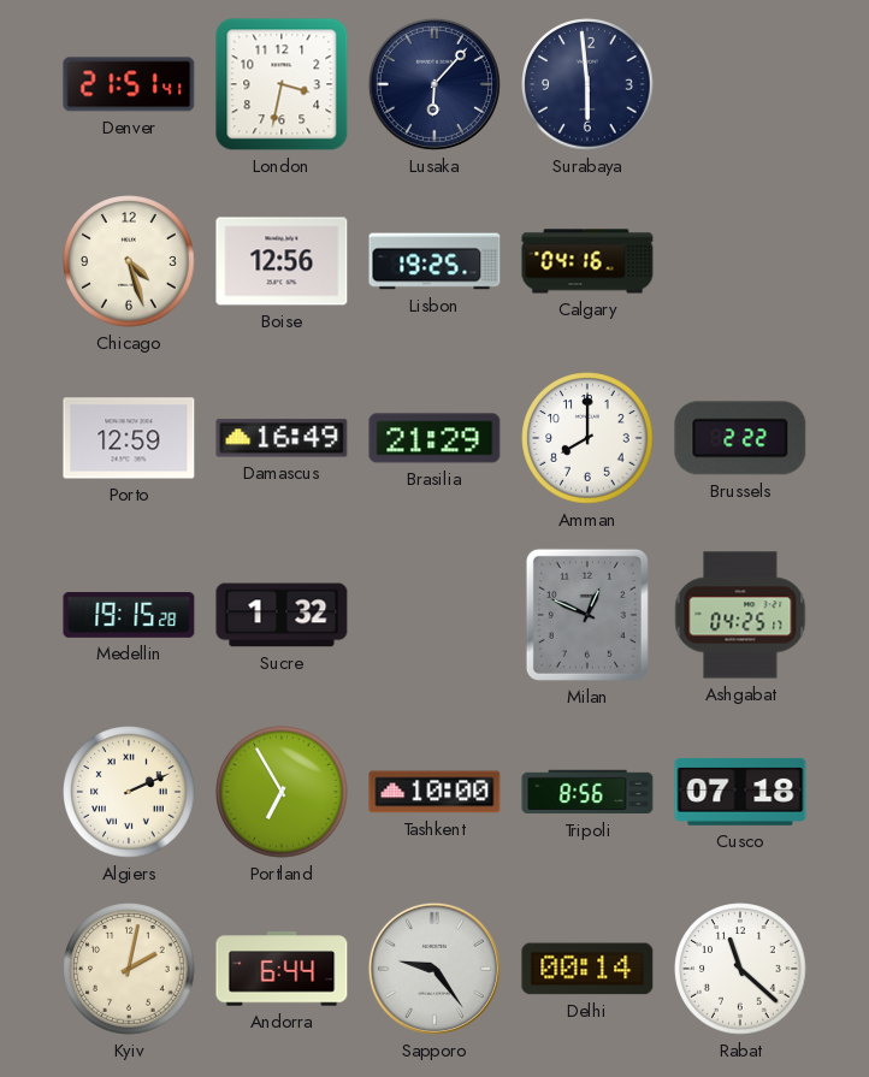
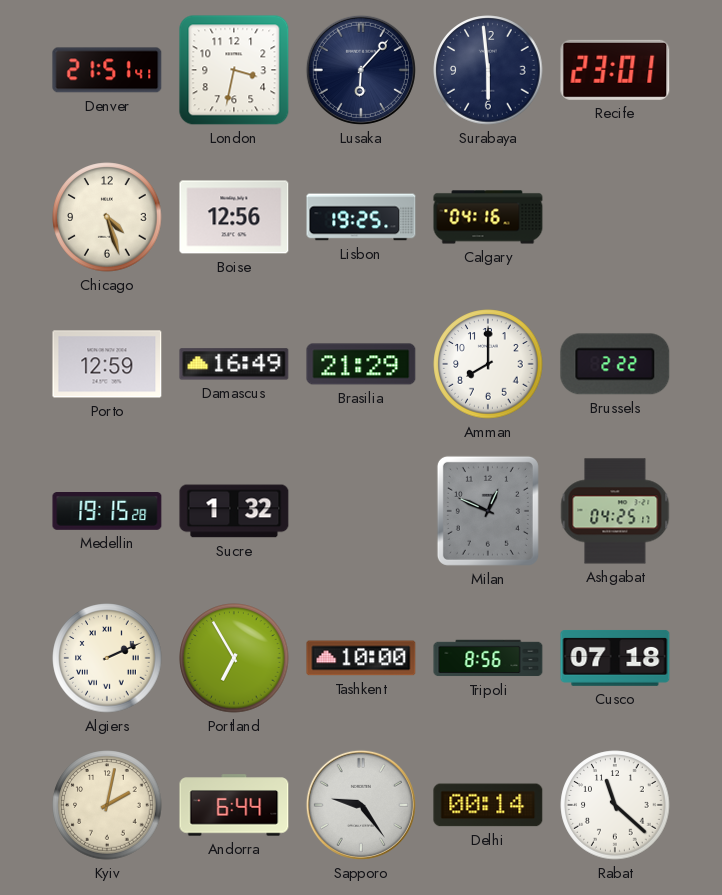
Recife: none -> 23:01
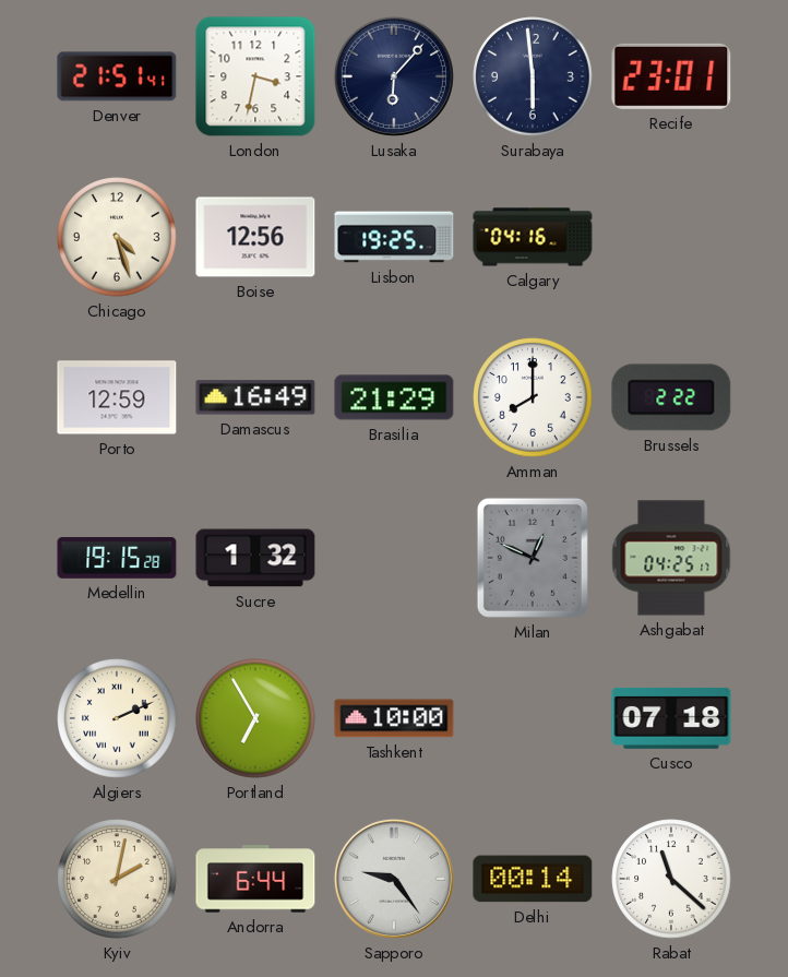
Tripoli: 8:56 -> none
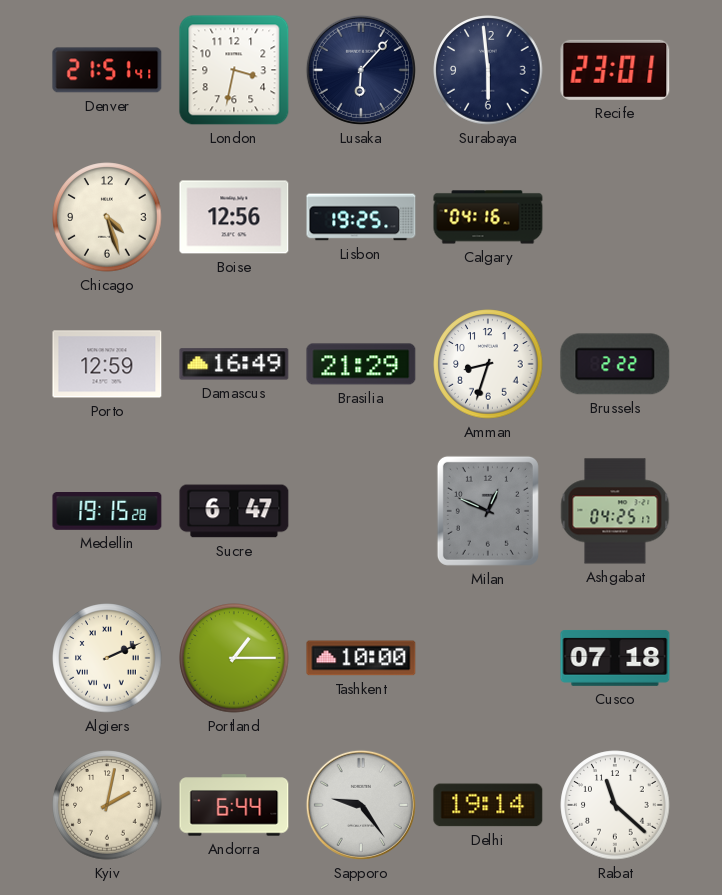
Amman: 8:00 -> 8:33
Sucre: 1:32 -> 6:47
Portland: 6:55 -> 1:15
Delhi: 00:14 -> 19:14
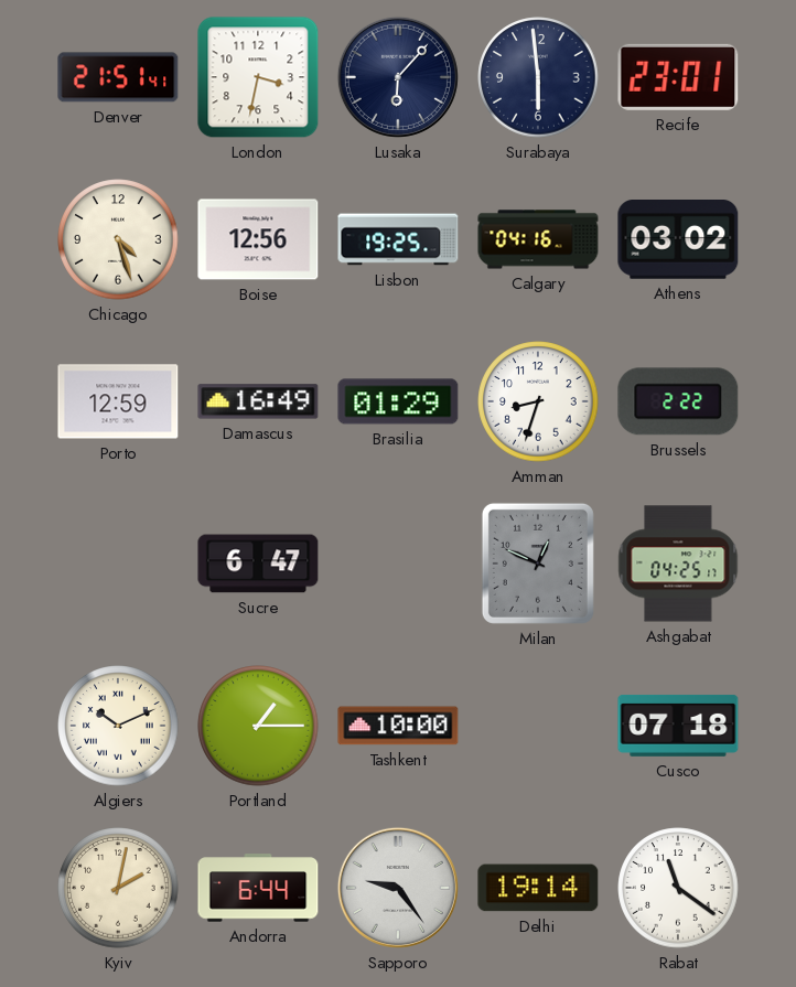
Athens: none -> 03:02
Brasilia: 21:29 -> 01:29
Medellin: 19:15 -> none
Algiers: 2:11 -> 10:11
Rabat: 11:22 -> 11:21
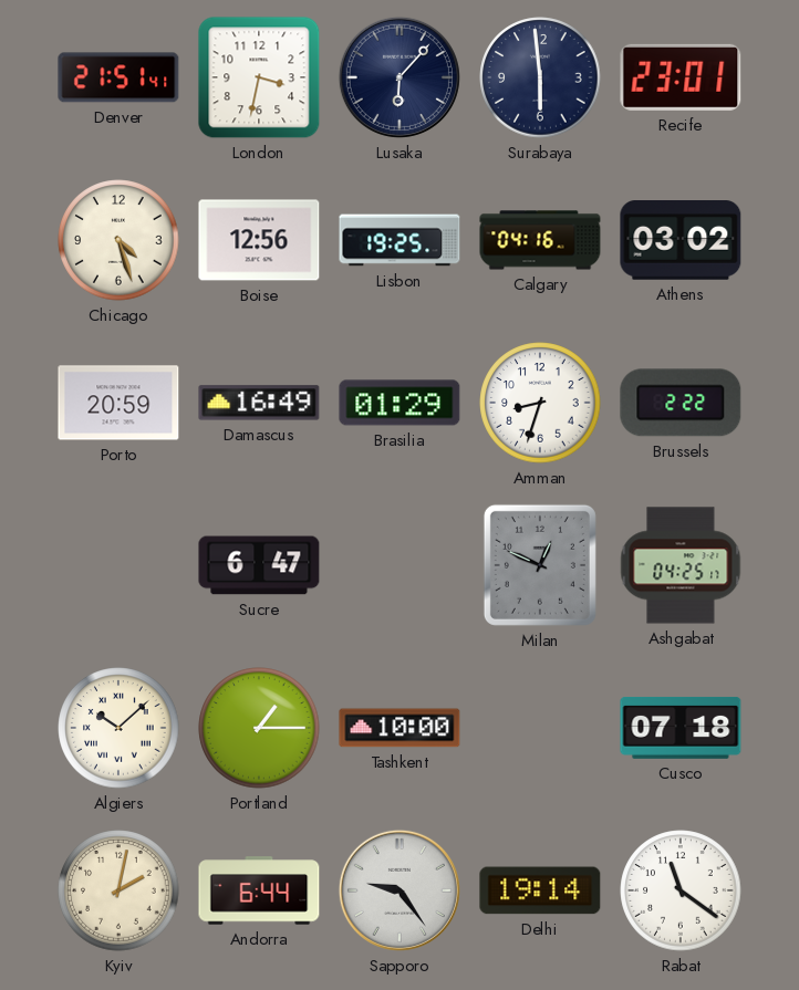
Porto: 12:59 -> 20:59
Algiers: 10:11 -> 10:08
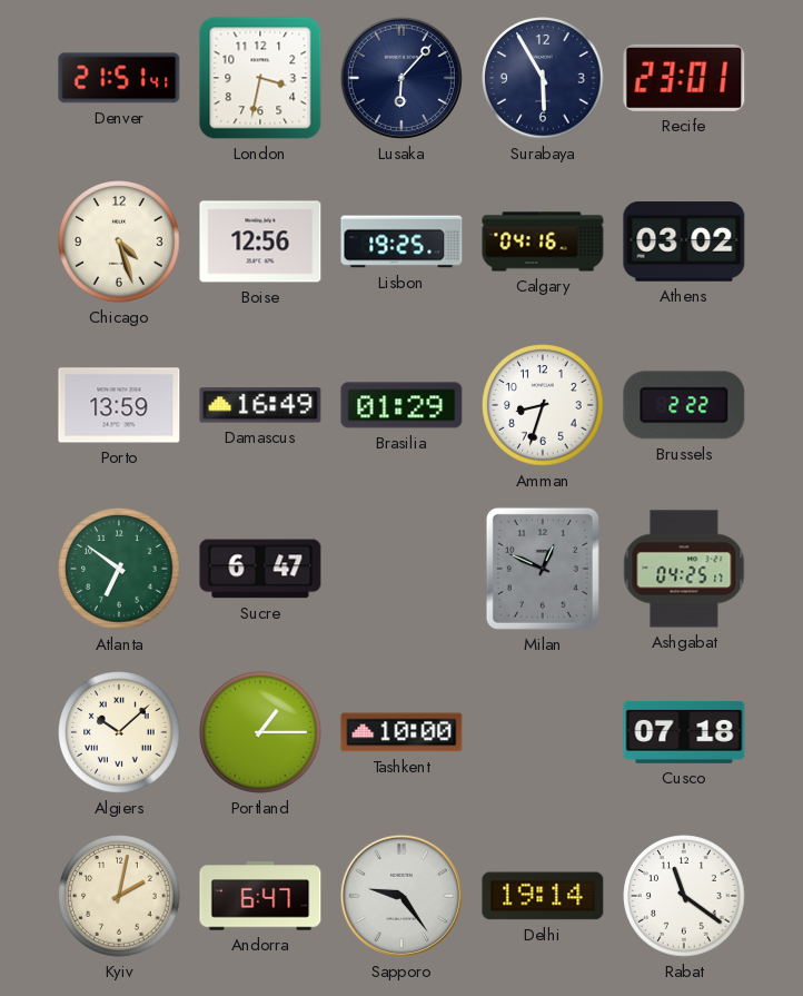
Surabaya: 5:59 -> 5:55
Porto: 20:59 -> 13:59
Atlanta: none -> 6:51
Andorra: 6:44 -> 6:47
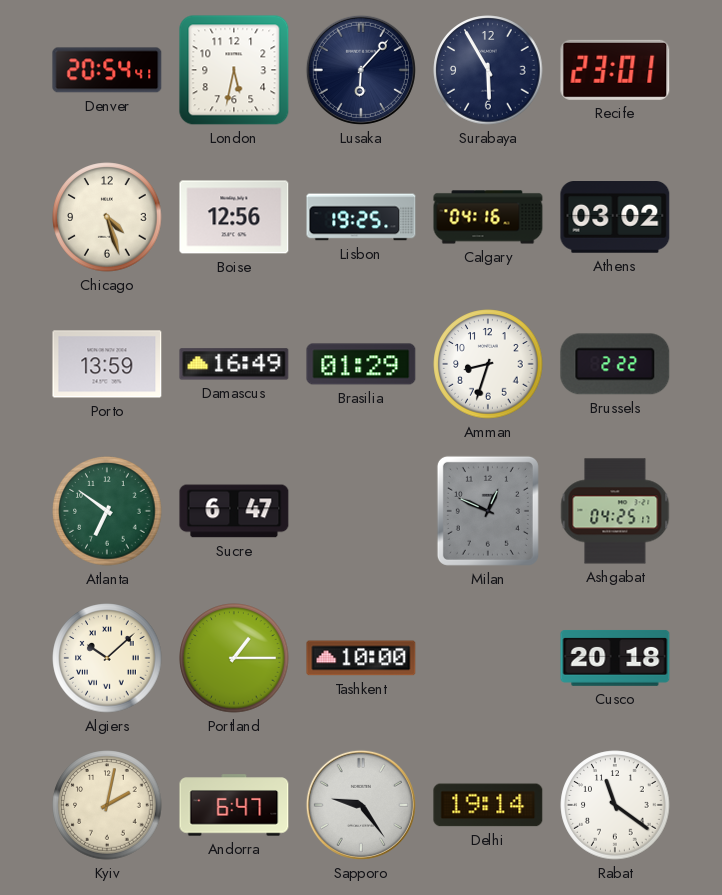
Denver: 21:51 -> 20:54
London: 3:32 -> 5:32
Cusco: 07:18 -> 20:18
